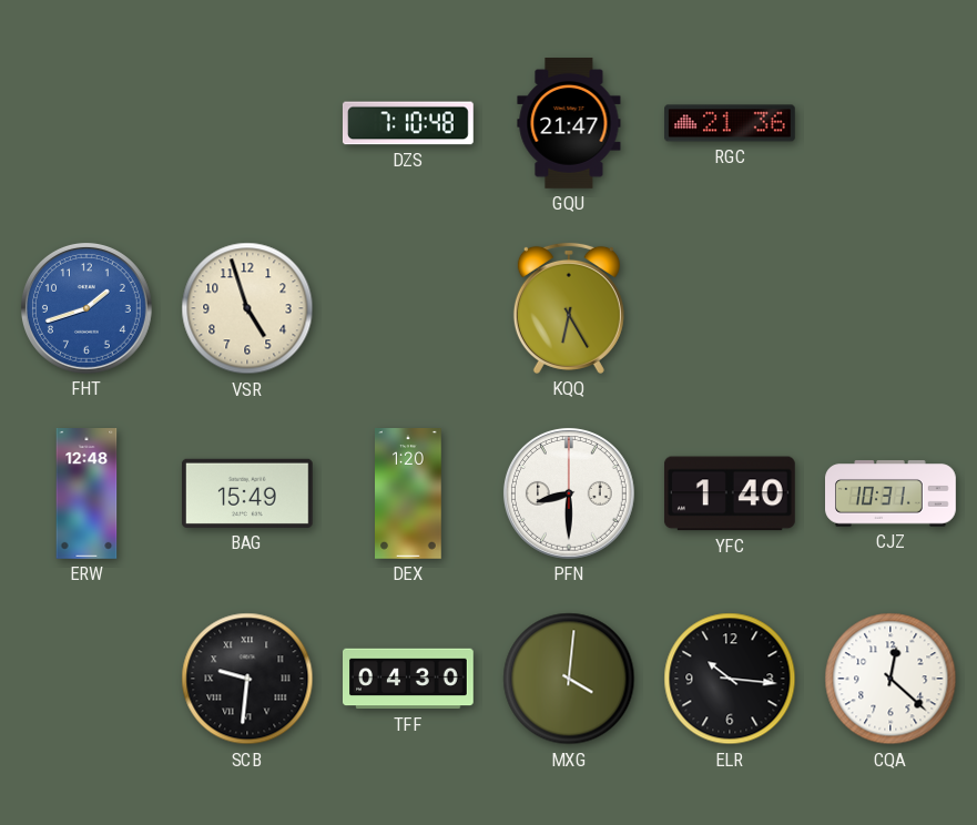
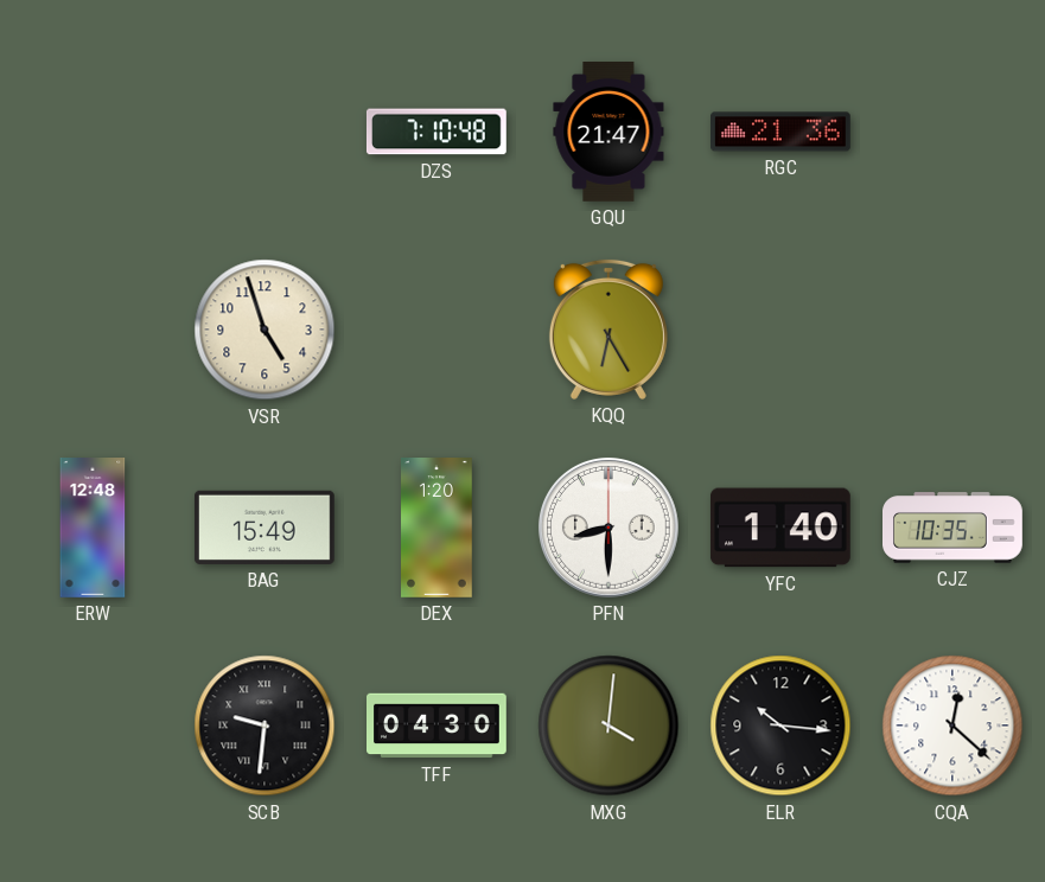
FHT: 1:42 -> none
CJZ: 10:31 -> 10:35
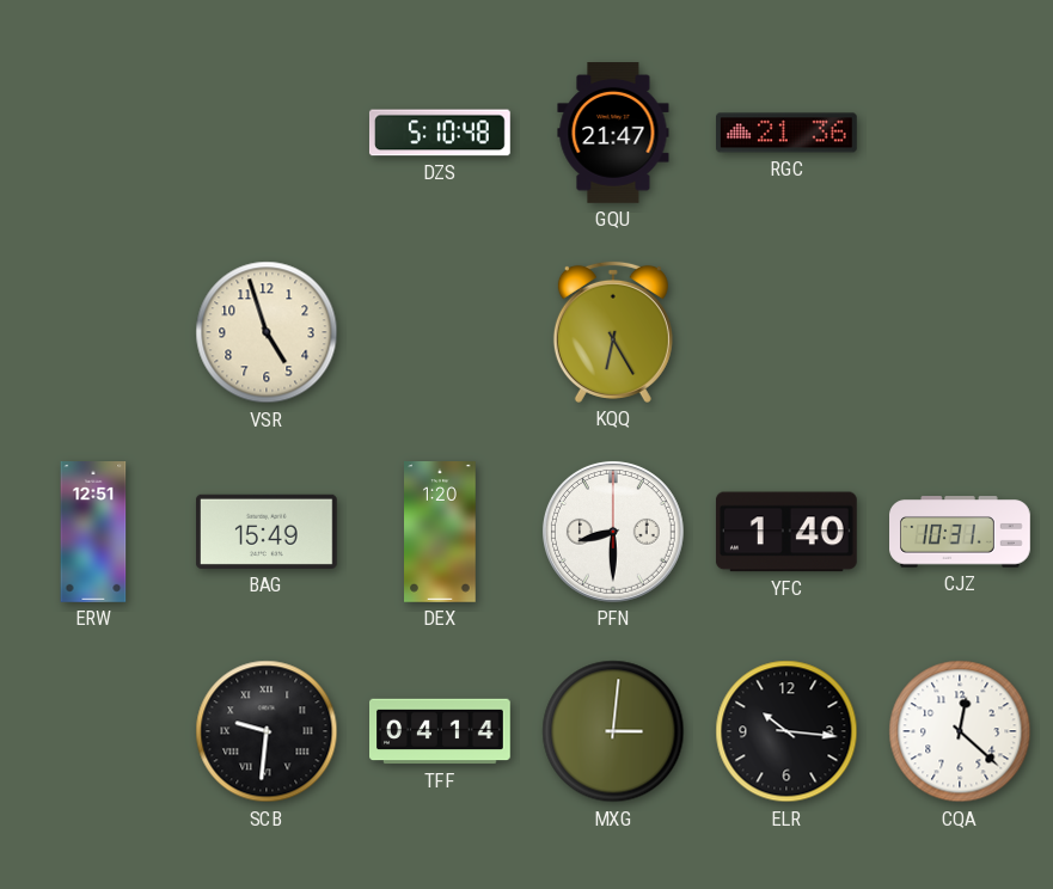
DZS: 7:10 -> 5:10
ERW: 12:48 -> 12:51
CJZ: 10:35 -> 10:31
TFF: 04:30 -> 04:14
MXG: 4:01 -> 3:01
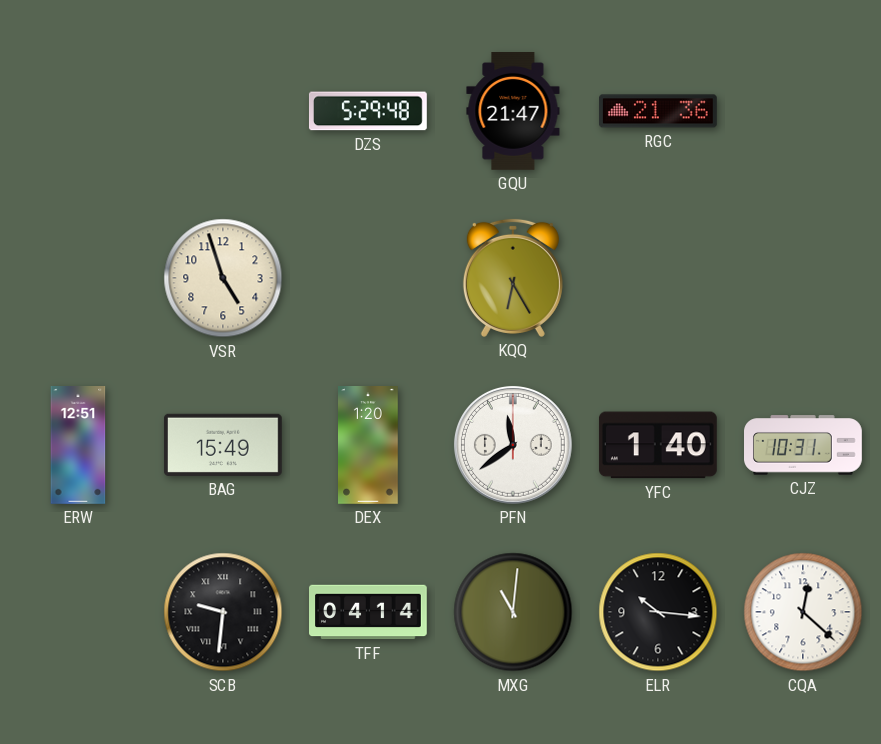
DZS: 5:10 -> 5:29
PFN: 8:30 -> 11:39
MXG: 3:01 -> 11:01
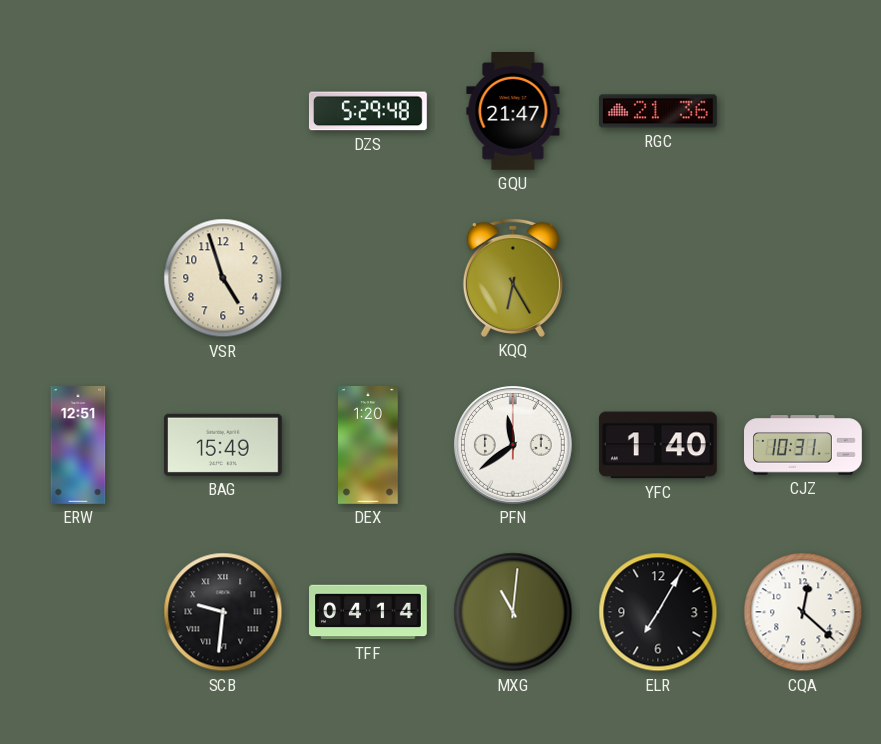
ELR: 10:16 -> 7:05
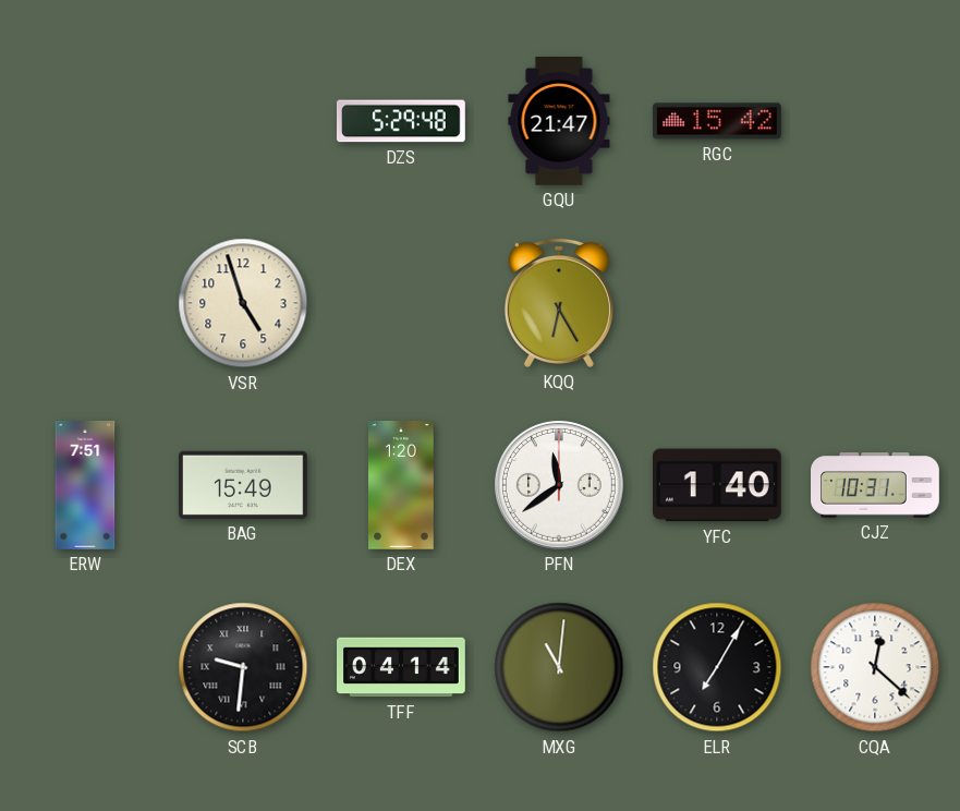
RGC: 21:36 -> 15:42
ERW: 12:51 -> 7:51
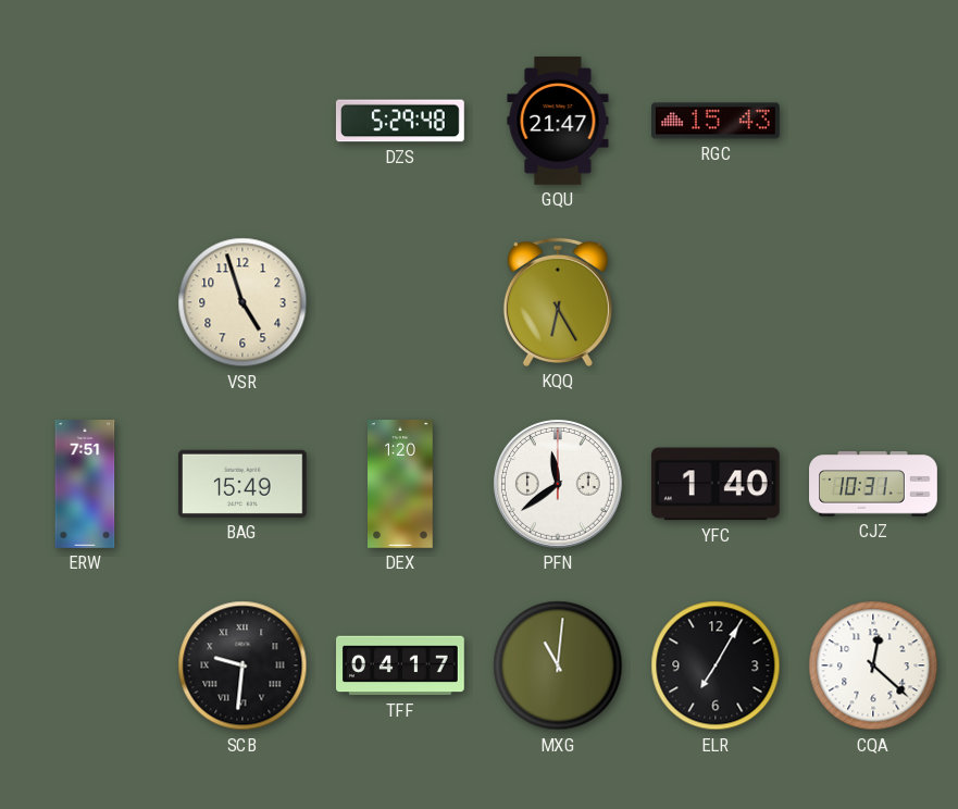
RGC: 15:42 -> 15:43
TFF: 04:14 -> 04:17
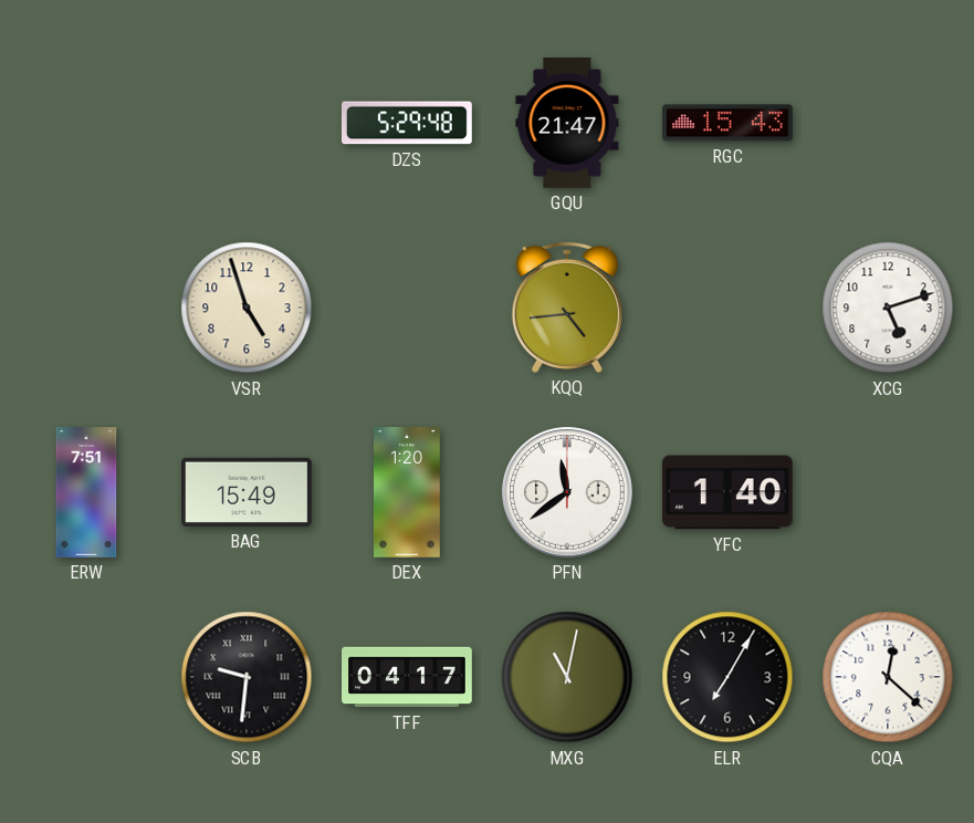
KQQ: 6:25 -> 4:44
XCG: none -> 5:12
CJZ: 10:31 -> none
MXG: 11:01 -> 11:02
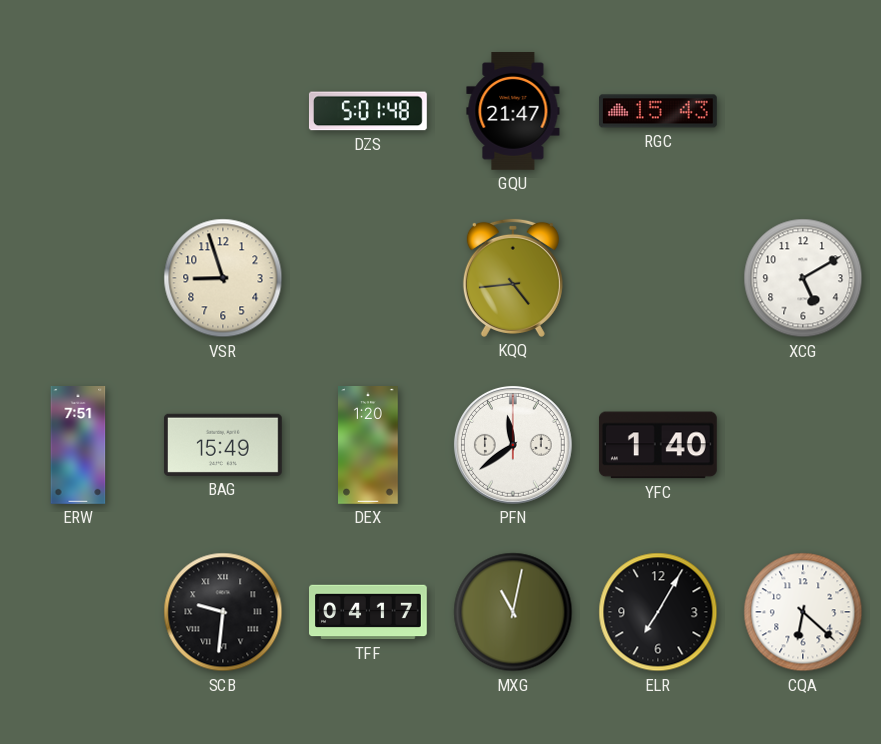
DZS: 5:29 -> 5:01
VSR: 4:57 -> 8:57
XCG: 5:12 -> 5:10
CQA: 12:22 -> 6:22
